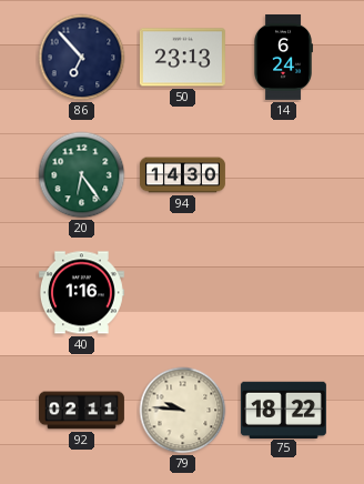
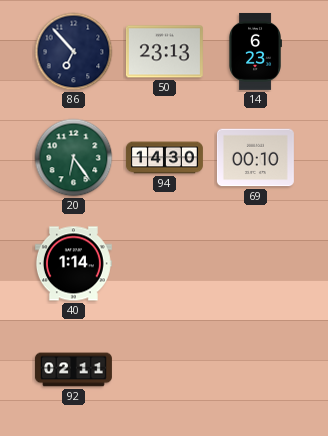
14: 6:24 -> 6:23
69: none -> 00:10
40: 1:16 -> 1:14
79: 9:46 -> none
75: 18:22 -> none
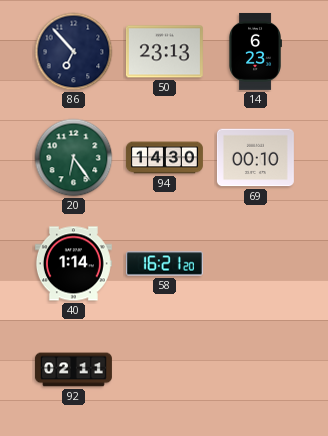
58: none -> 16:21
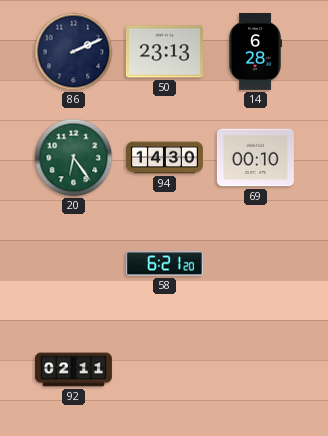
86: 6:53 -> 2:11
14: 6:23 -> 6:28
40: 1:14 -> none
58: 16:21 -> 6:21
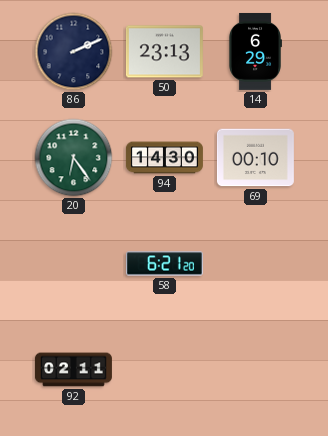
14: 6:28 -> 6:29
